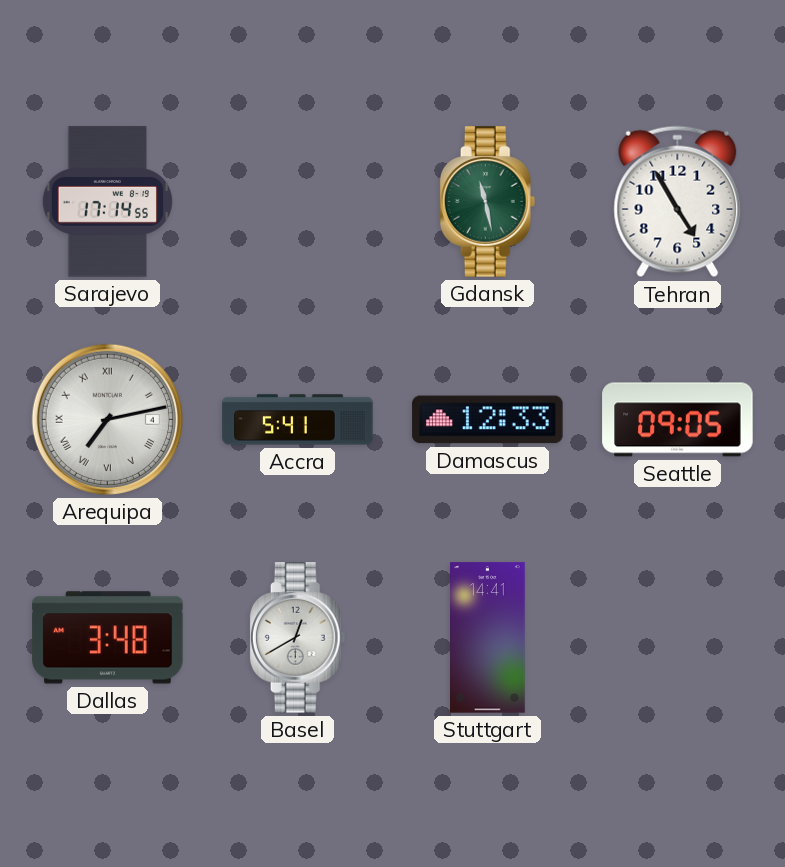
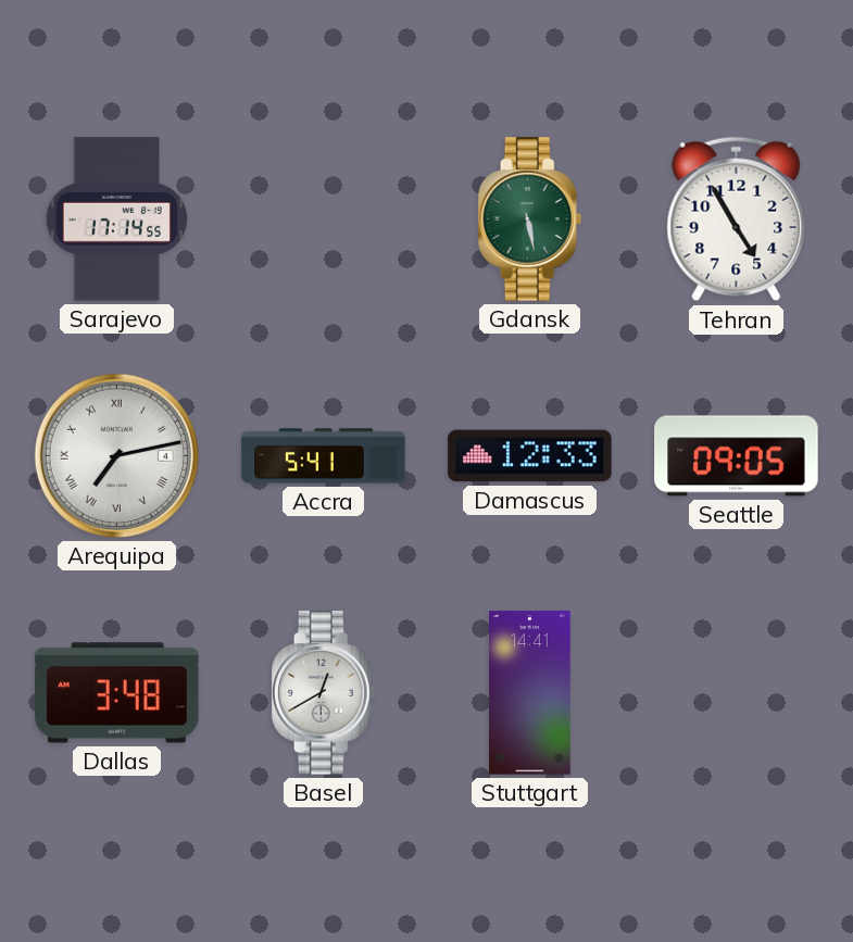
Gdansk: 11:28 -> 5:28
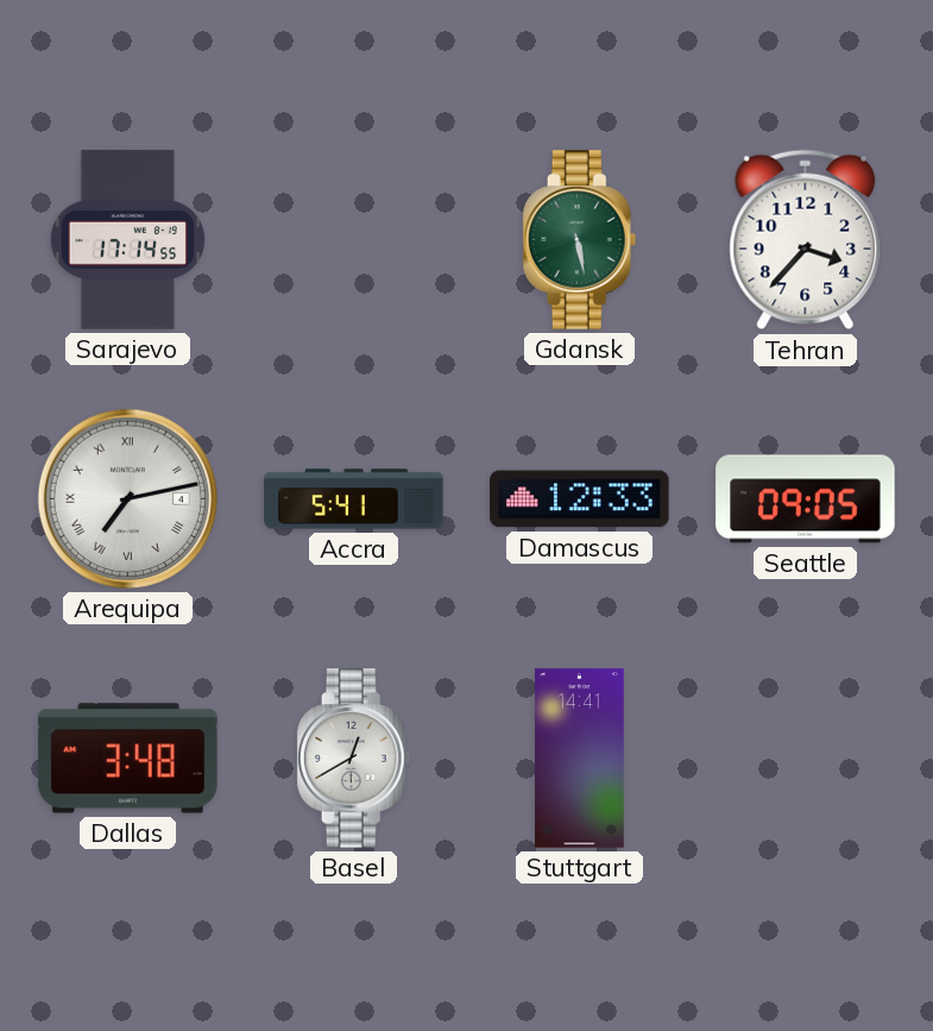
Tehran: 4:55 -> 3:37
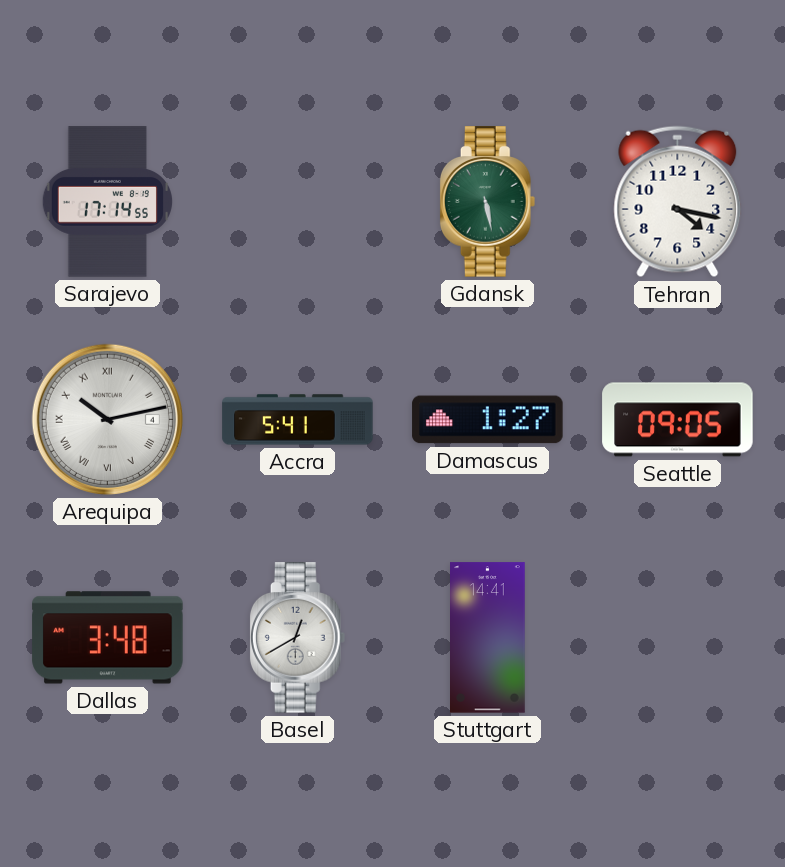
Tehran: 3:37 -> 4:17
Arequipa: 7:13 -> 10:13
Damascus: 12:33 -> 1:27
